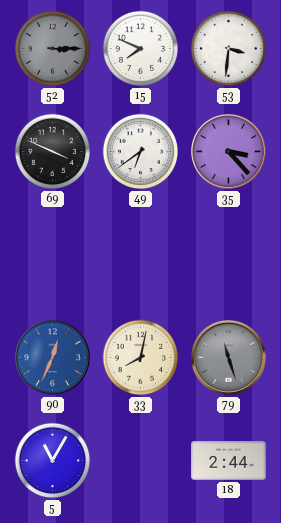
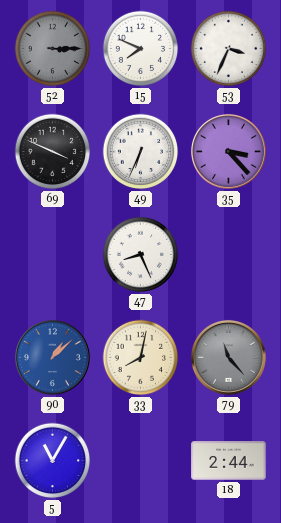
53: 3:31 -> 3:34
49: 6:39 -> 6:34
47: none -> 8:26
90: 12:34 -> 1:08
79: 11:27 -> 11:23
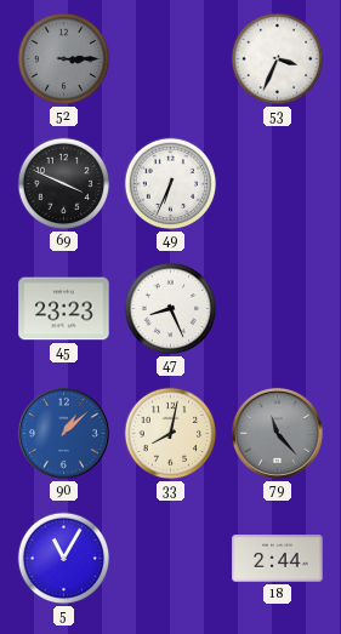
15: 7:49 -> none
35: 3:23 -> none
45: none -> 23:23
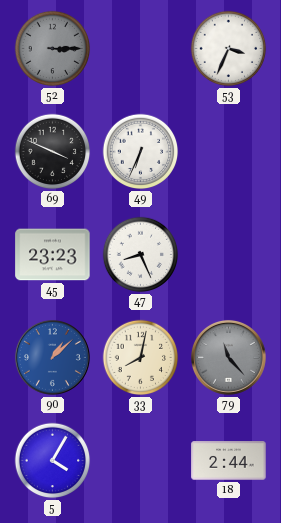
5: 11:05 -> 4:05
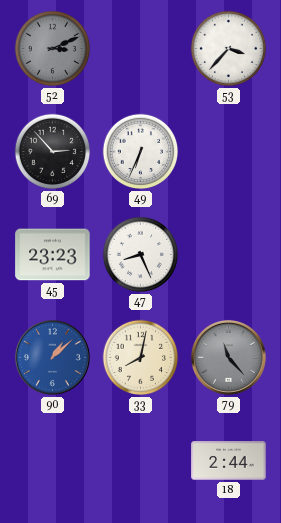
52: 3:15 -> 3:11
53: 3:34 -> 3:37
69: 3:49 -> 2:53
5: 4:05 -> none
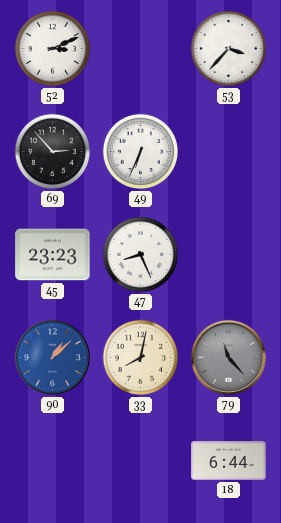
52 dial: grey -> white
18: 2:44 -> 6:44
